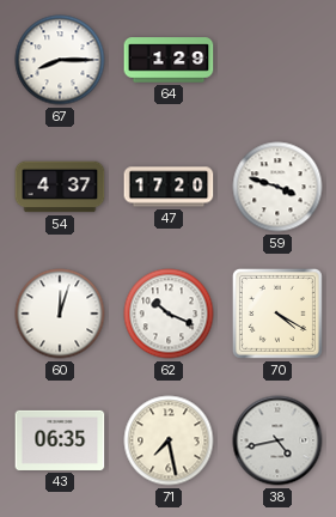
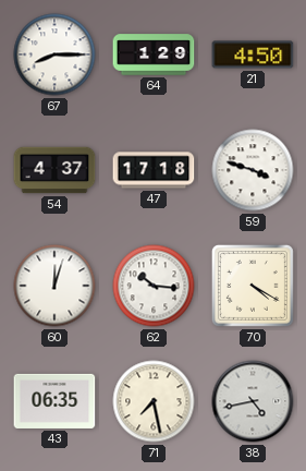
21: none -> 4:50
47: 17:20 -> 17:18
62: 10:19 -> 10:16
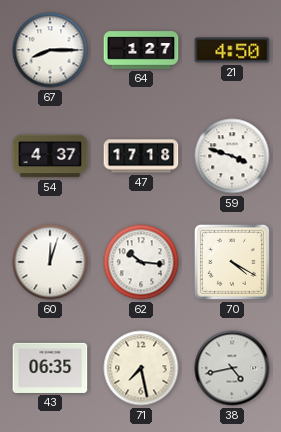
64: 1:29 -> 1:27
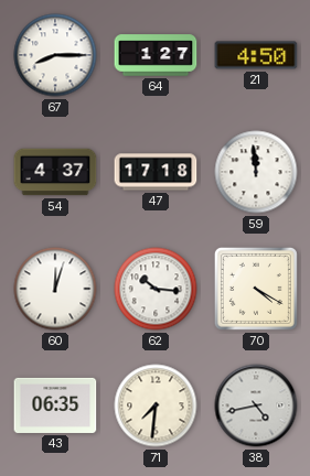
59: 3:48 -> 11:59
71: 7:28 -> 7:31
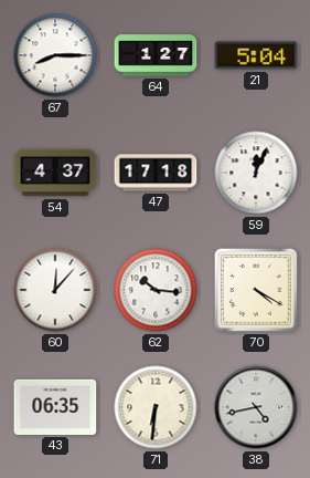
21: 4:50 -> 5:04
59: 11:59 -> 12:04
60: 12:03 -> 12:07
71: 7:31 -> 6:31
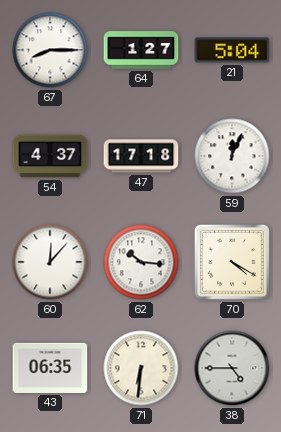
38: 4:43 -> 4:45
